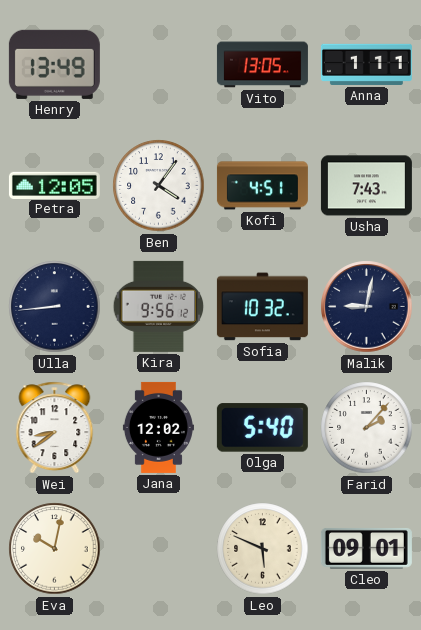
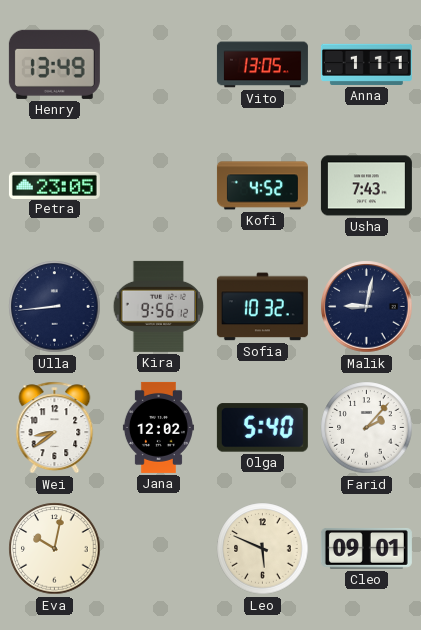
Petra: 12:05 -> 23:05
Ben: 4:06 -> none
Kofi: 4:51 -> 4:52
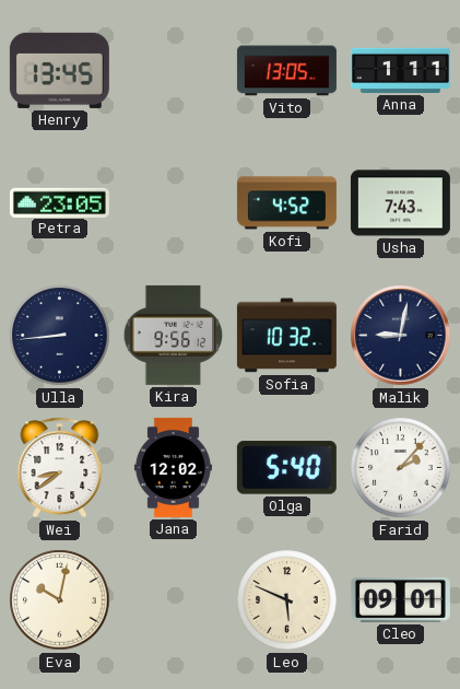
Henry: 13:49 -> 13:45
